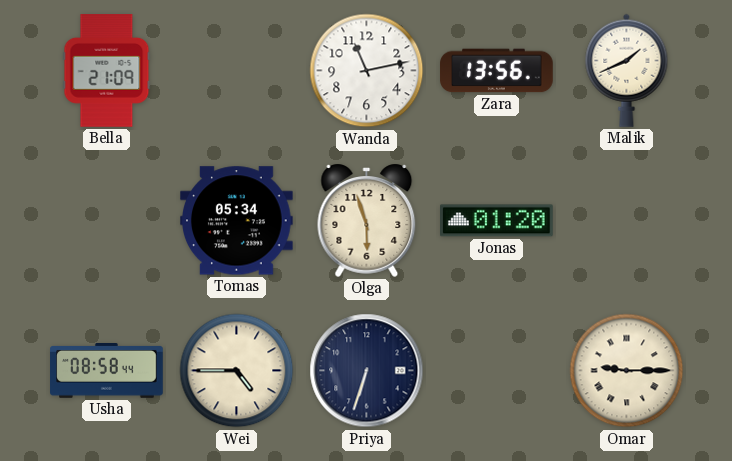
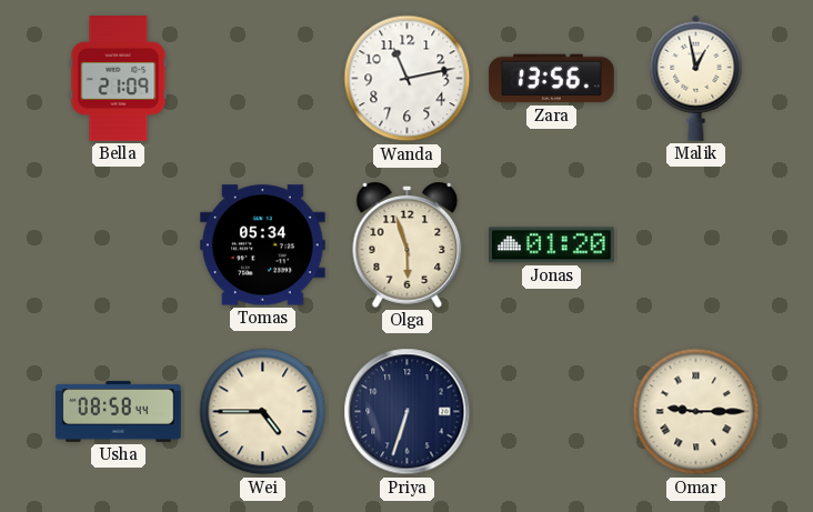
Malik: 1:41 -> 12:58
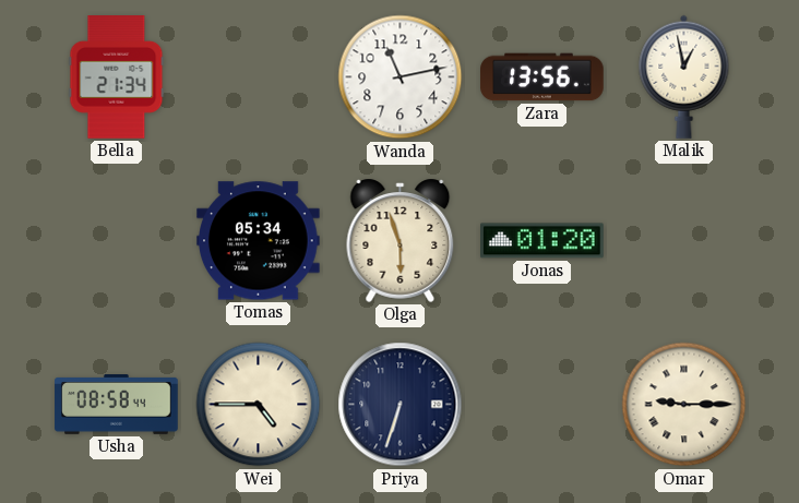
Bella: 21:09 -> 21:34
